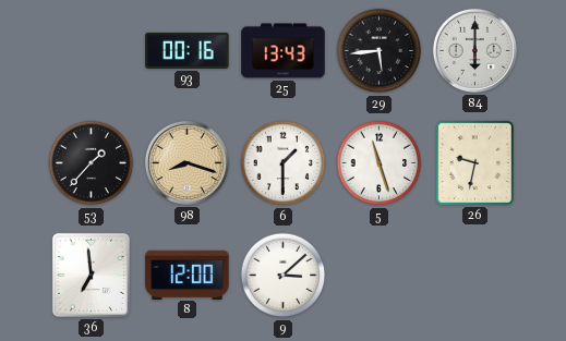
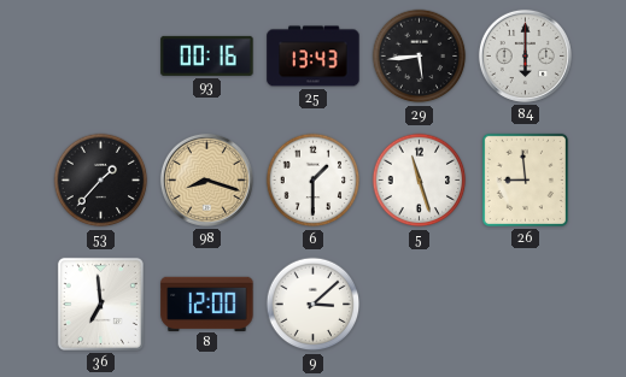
26: 9:32 -> 8:59
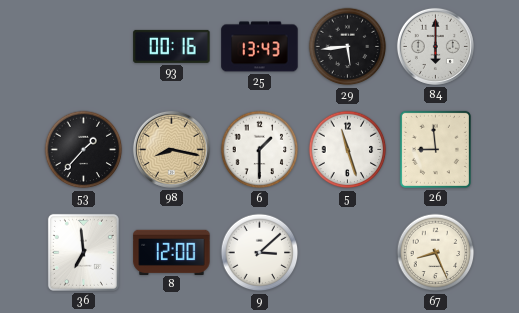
98: 8:18 -> 8:17
67: none -> 8:26
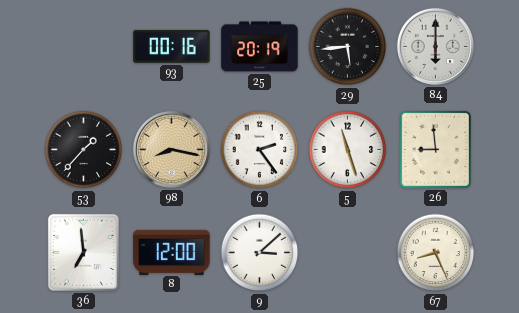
25: 13:43 -> 20:19
6: 1:30 -> 2:24
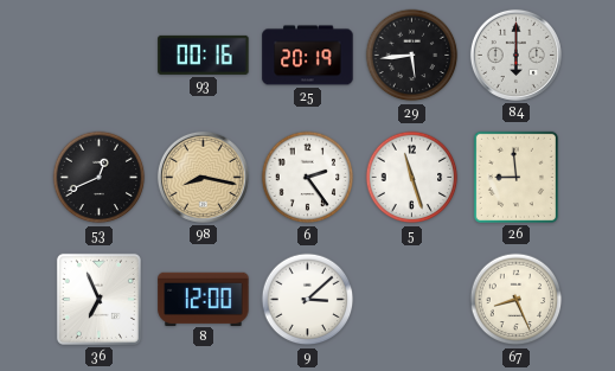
53: 1:37 -> 12:41
36: 6:59 -> 6:56
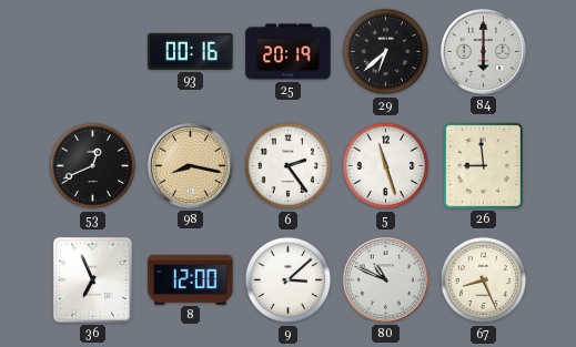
29: 5:44 -> 6:38
80: none -> 10:49
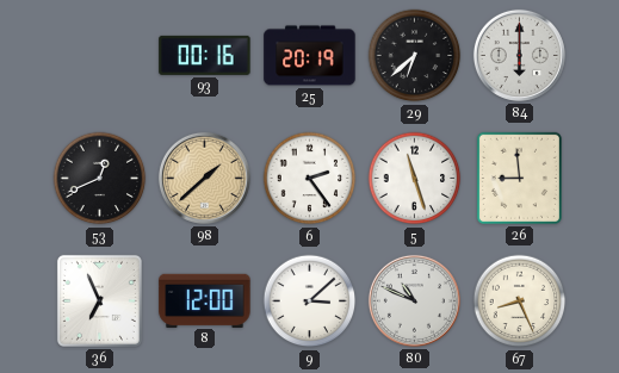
98: 8:17 -> 1:38
